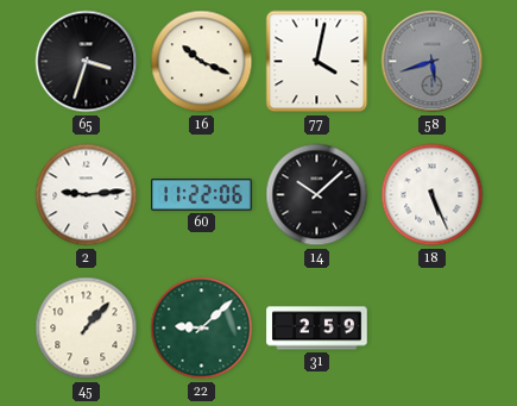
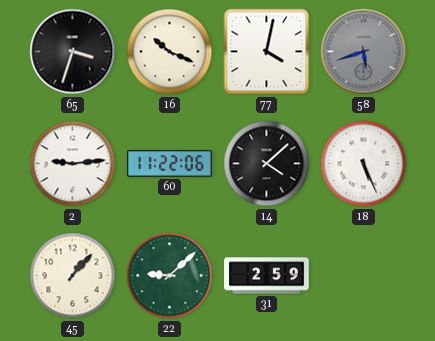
14: 10:08 -> 4:08
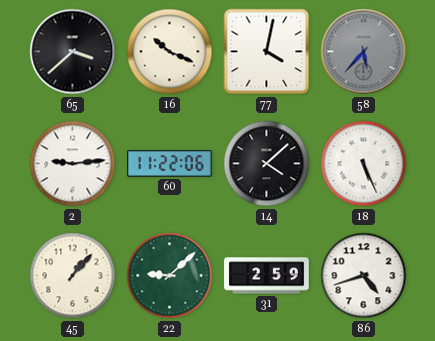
65: 3:33 -> 3:38
58: 5:42 -> 5:37
86: none -> 4:42
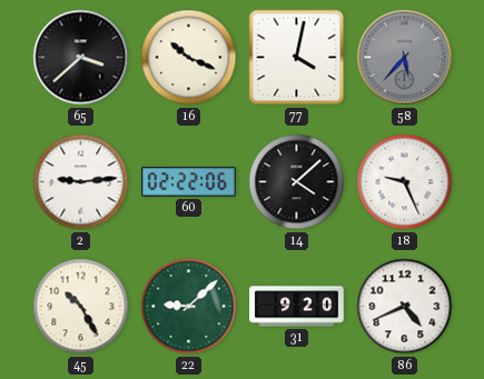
60: 11:22 -> 02:22
18: 5:26 -> 9:26
45: 1:07 -> 10:25
31: 2:59 -> 9:20
86: 4:42 -> 4:41
